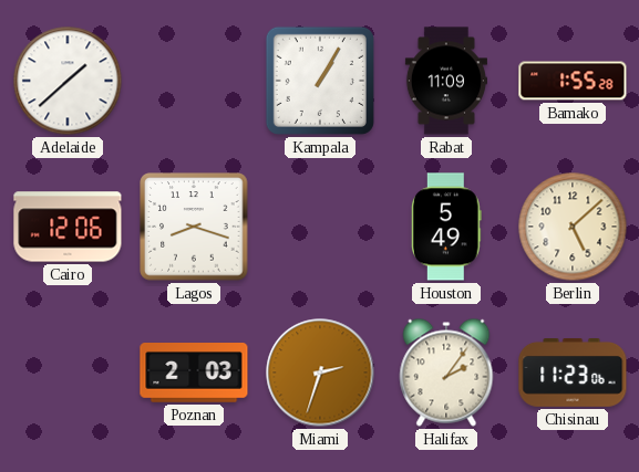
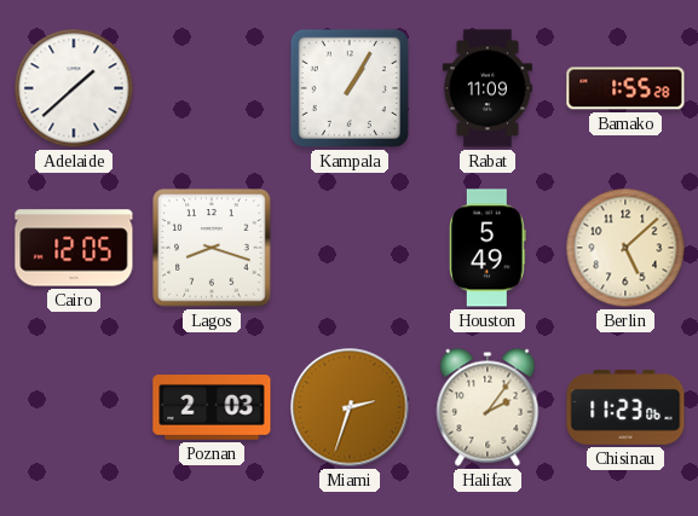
Cairo: 12:06 -> 12:05
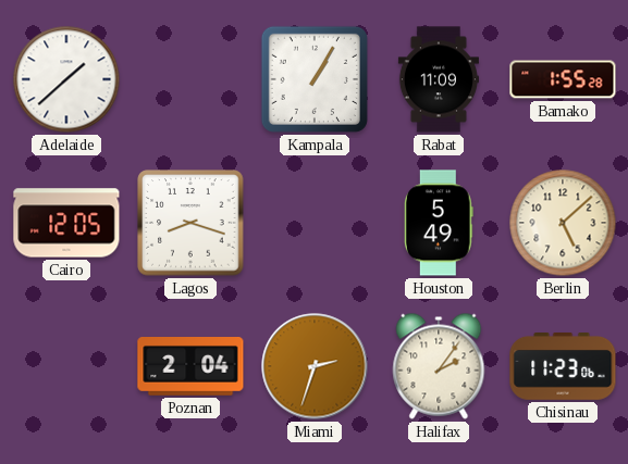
Poznan: 2:03 -> 2:04
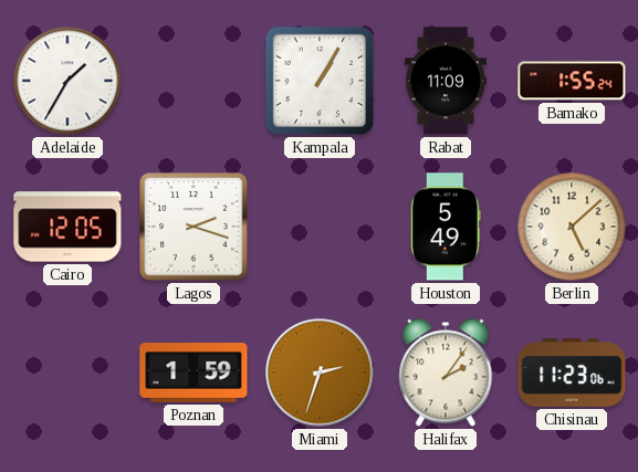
Adelaide: 1:38 -> 1:35
Bamako: 1:55:28 -> 1:55:24
Lagos: 8:18 -> 2:18
Poznan: 2:04 -> 1:59
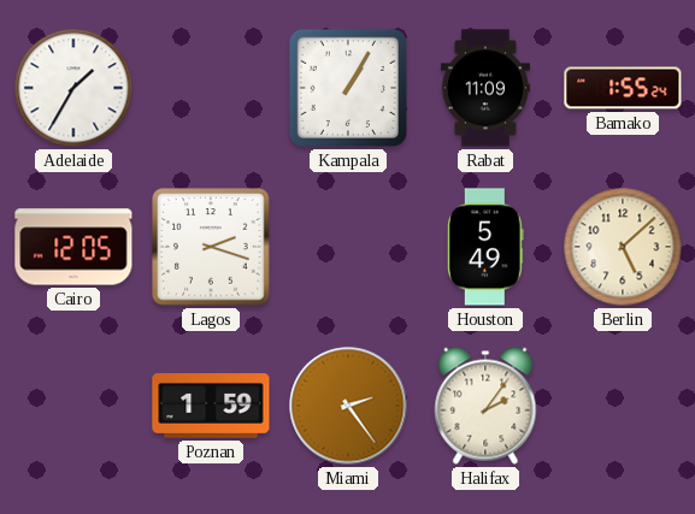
Miami: 2:33 -> 2:24
Chisinau: 11:23 -> none
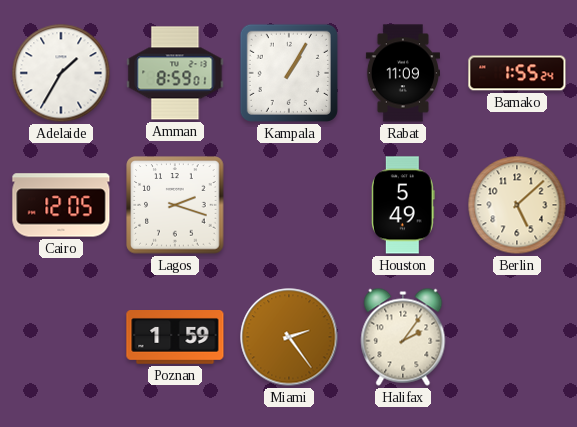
Amman: none -> 8:59
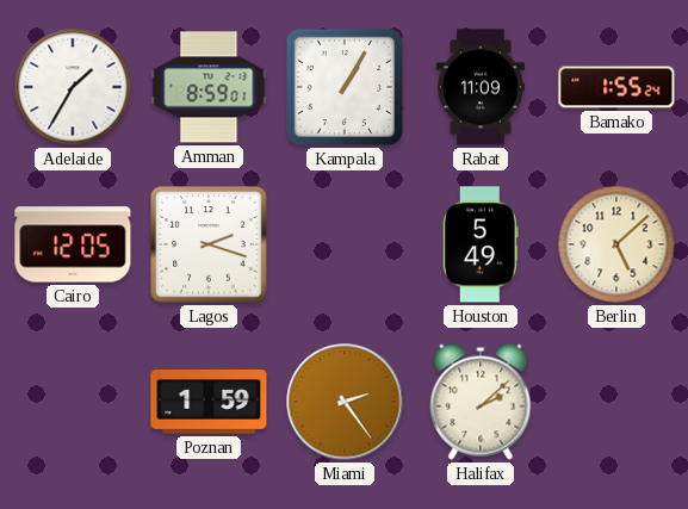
Halifax: 2:06 -> 2:08
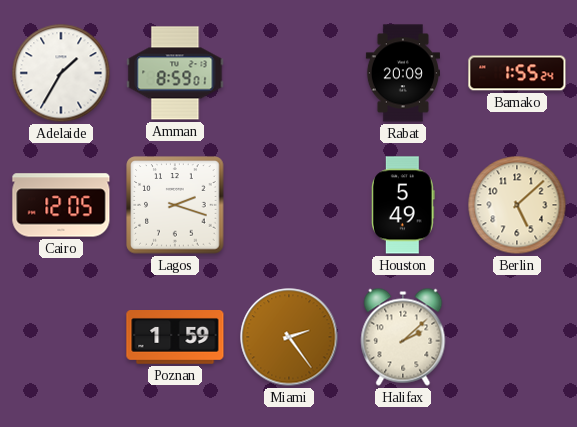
Kampala: 1:05 -> none
Rabat: 11:09 -> 20:09
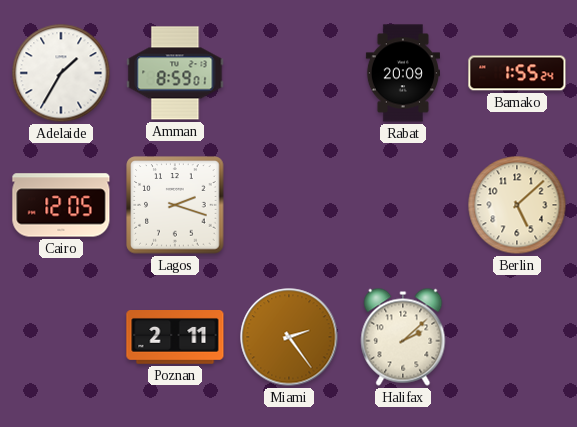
Houston: 5:49 -> none
Poznan: 1:59 -> 2:11
